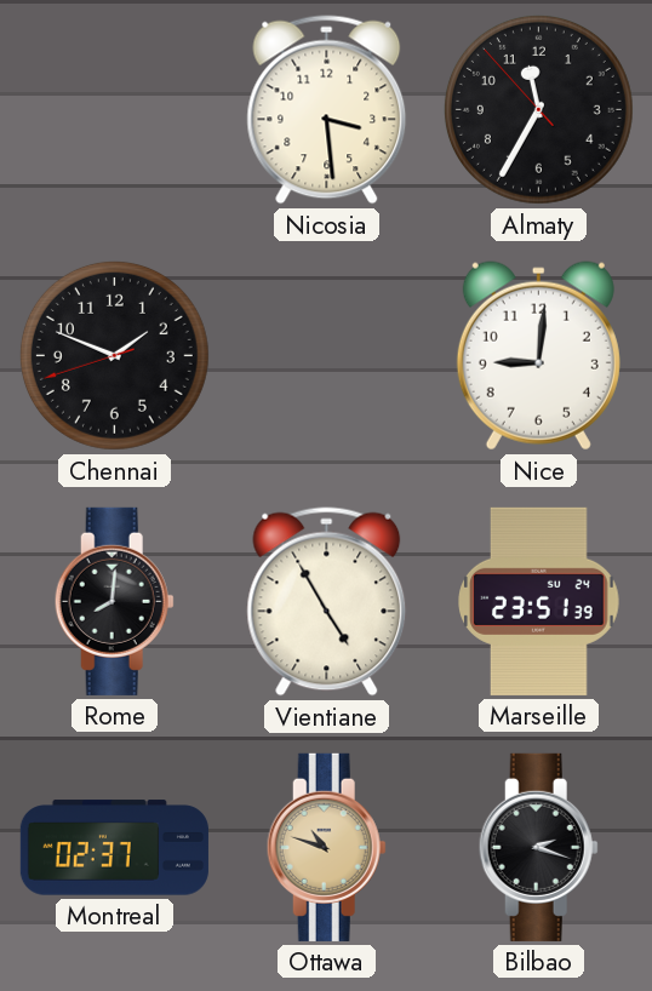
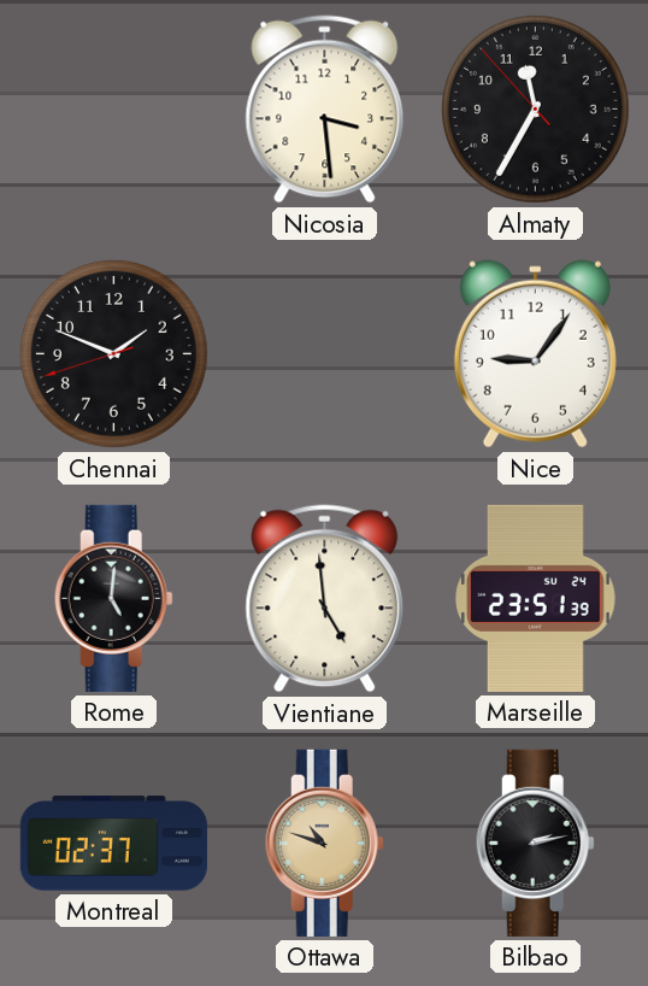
Nice: 9:01 -> 9:06
Rome: 8:01 -> 5:01
Vientiane: 4:55 -> 4:59
Bilbao: 2:18 -> 2:13
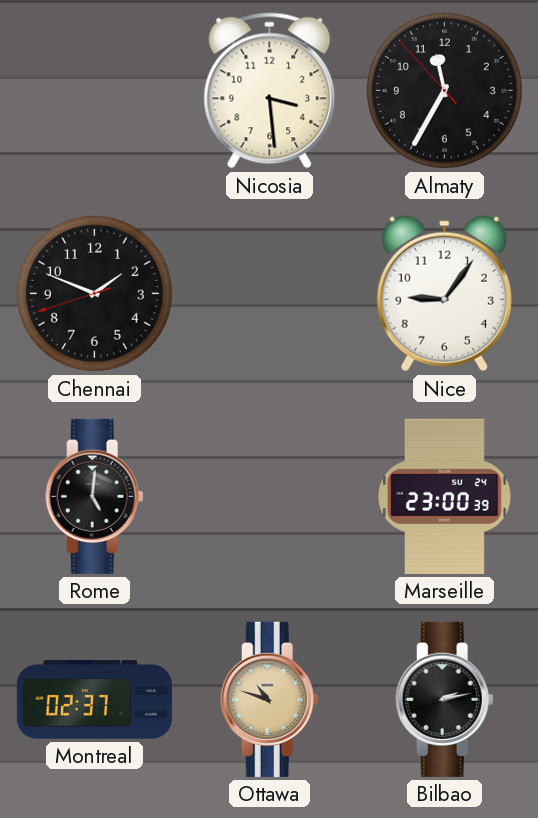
Vientiane: 4:59 -> none
Marseille: 23:51 -> 23:00
